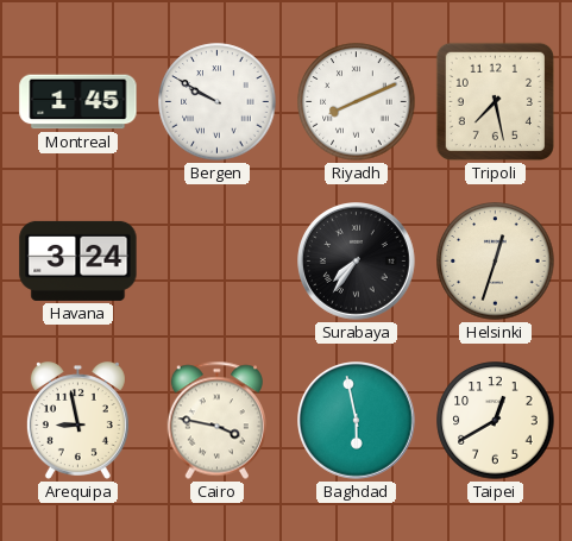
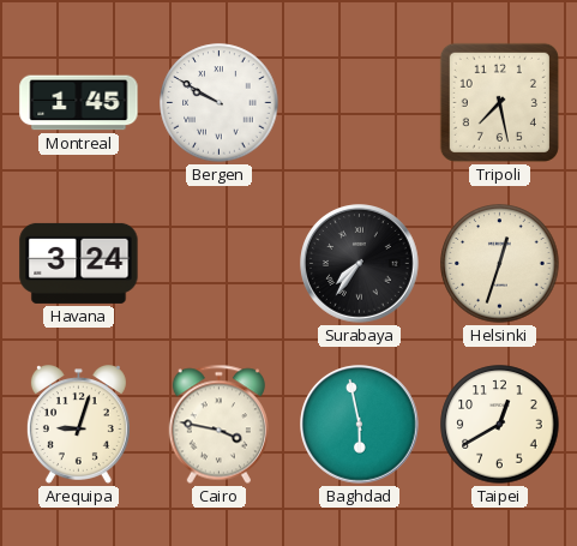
Riyadh: 8:11 -> none
Arequipa: 8:58 -> 9:03
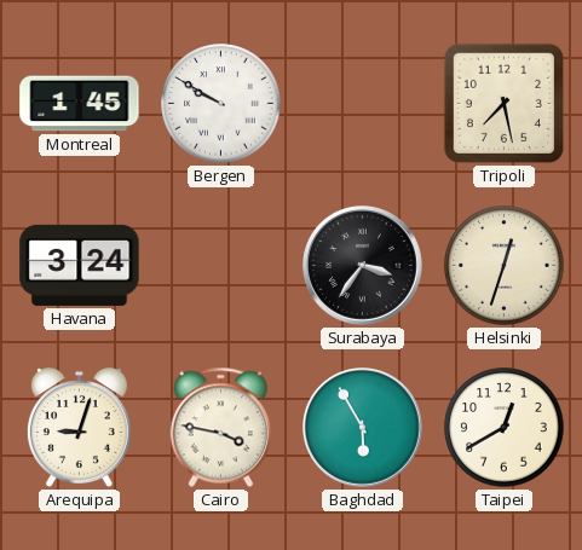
Surabaya: 7:36 -> 3:36
Baghdad: 5:58 -> 5:55
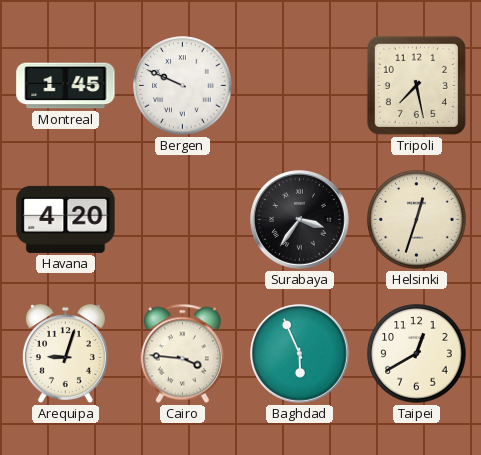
Bergen: 9:50 -> 9:49
Havana: 3:24 -> 4:20
Cairo: 3:47 -> 3:46
Baghdad: 5:55 -> 5:56
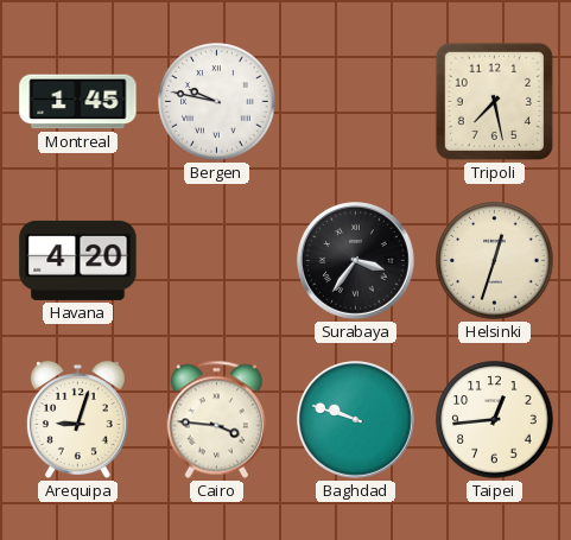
Bergen: 9:49 -> 9:47
Baghdad: 5:56 -> 9:48
Taipei: 12:40 -> 12:44
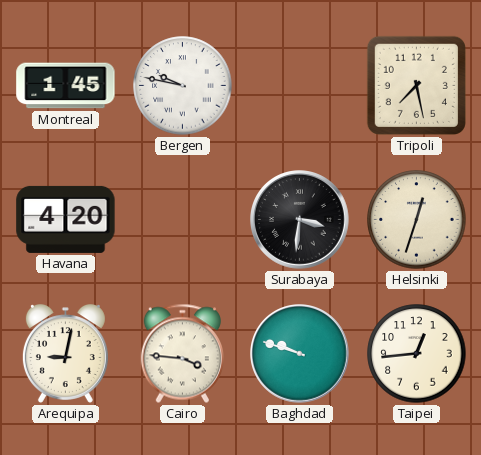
Surabaya: 3:36 -> 3:31
Arequipa: 9:03 -> 9:02
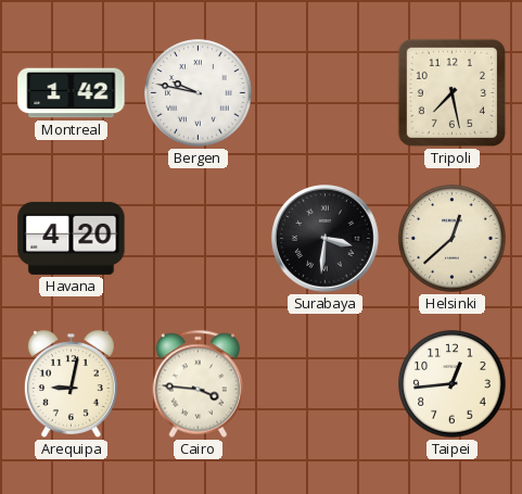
Montreal: 1:45 -> 1:42
Helsinki: 12:33 -> 12:38
Baghdad: 9:48 -> none
